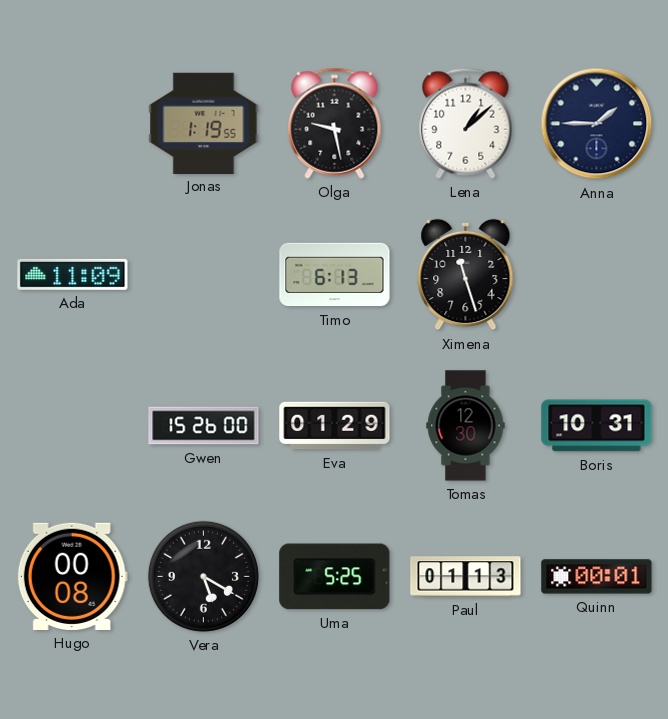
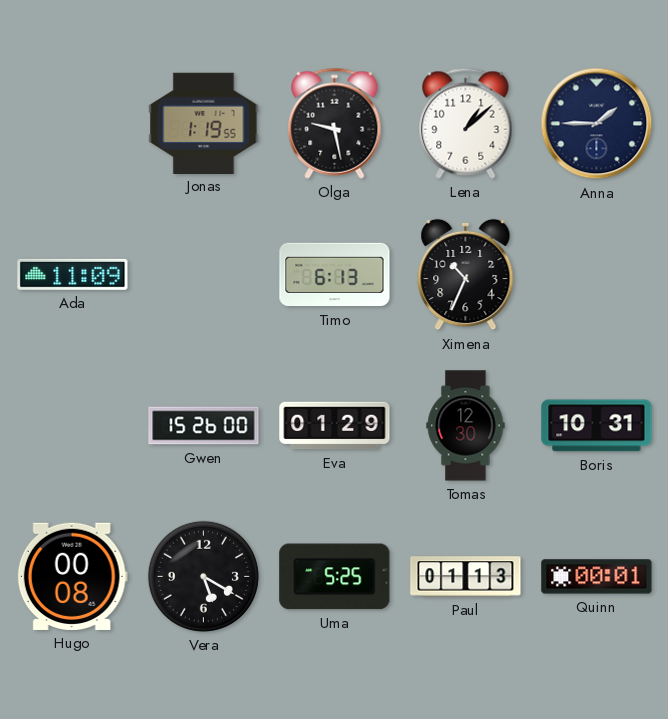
Ximena: 11:27 -> 10:34
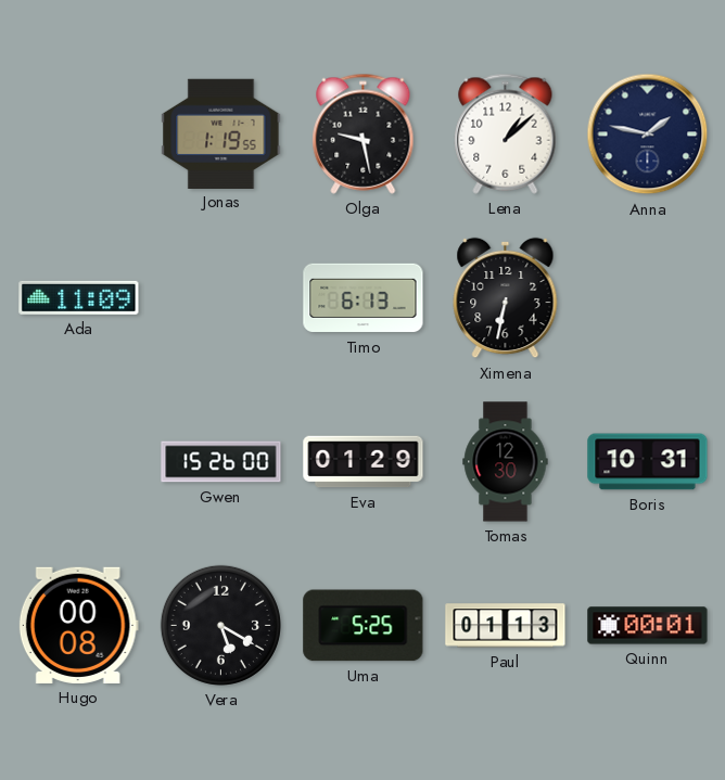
Anna: 1:45 -> 1:47
Ximena: 10:34 -> 6:32
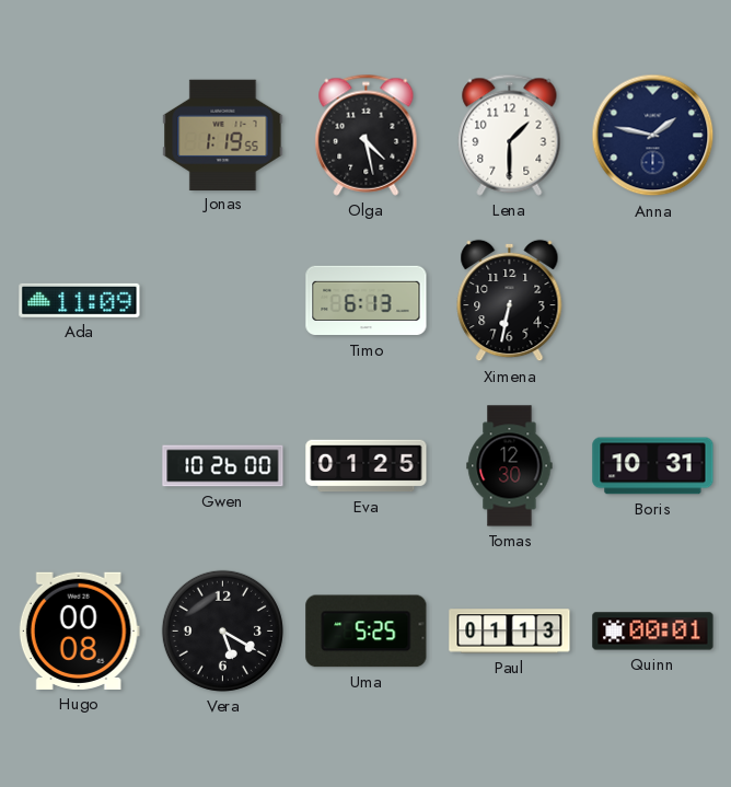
Olga: 9:28 -> 4:28
Lena: 1:08 -> 1:30
Gwen: 15:26 -> 10:26
Eva: 01:29 -> 01:25
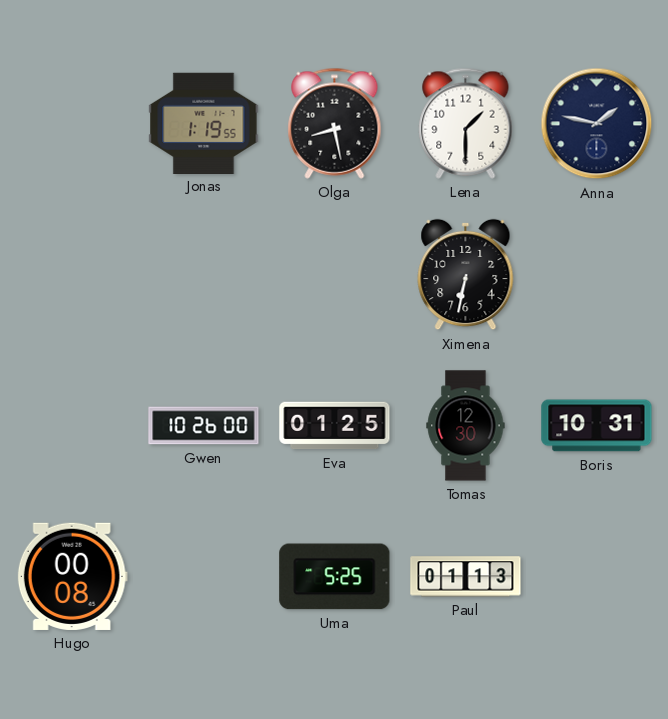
Olga: 4:28 -> 8:28
Ada: 11:09 -> none
Timo: 6:13 -> none
Vera: 5:20 -> none
Quinn: 00:01 -> none
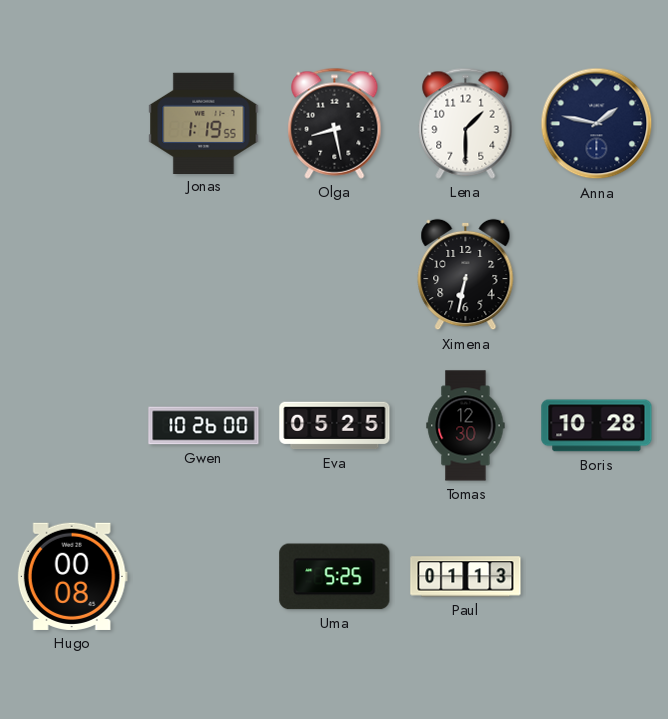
Eva: 01:25 -> 05:25
Boris: 10:31 -> 10:28
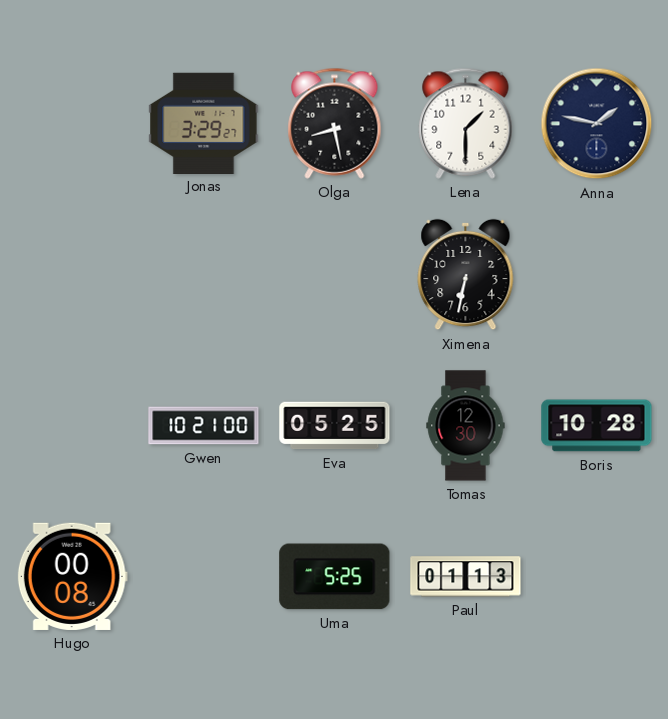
Jonas: 1:19 -> 3:29
Gwen: 10:26 -> 10:21
